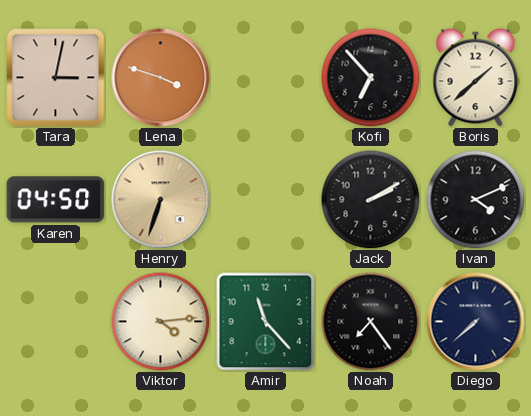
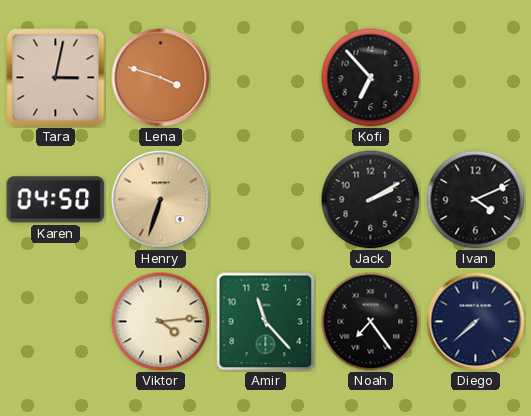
Boris: 1:38 -> none
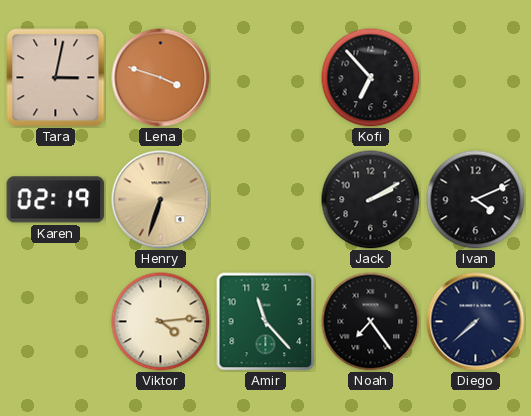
Karen: 04:50 -> 02:19
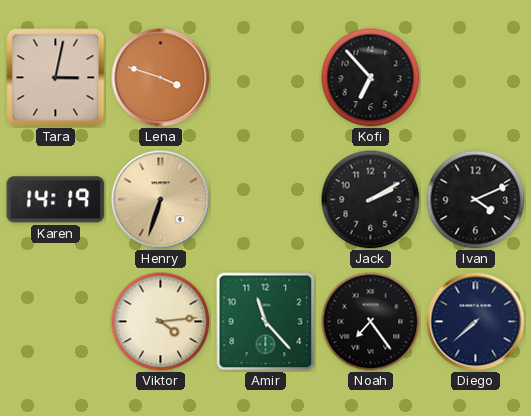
Karen: 02:19 -> 14:19
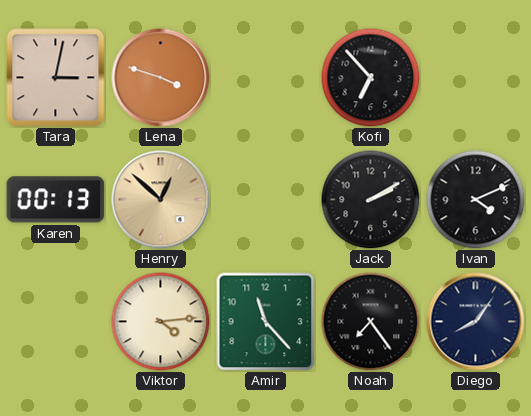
Karen: 14:19 -> 00:13
Henry: 6:33 -> 12:52
Diego: 7:38 -> 8:06
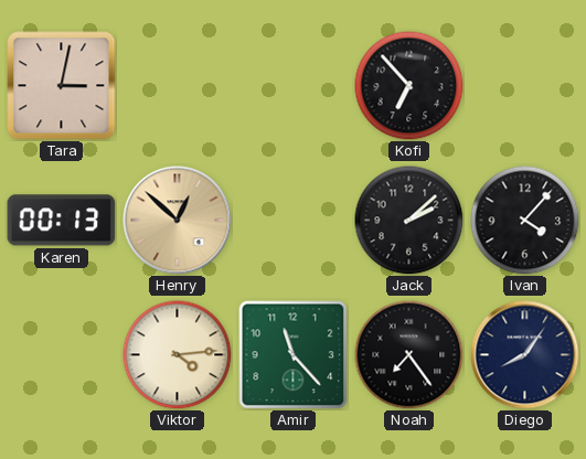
Lena: 3:48 -> none
Jack: 2:10 -> 2:08
Ivan: 4:11 -> 4:07
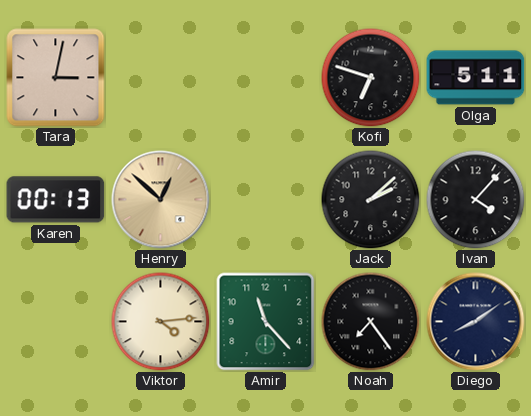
Kofi: 6:53 -> 6:48
Olga: none -> 5:11
Diego: 8:06 -> 8:09
